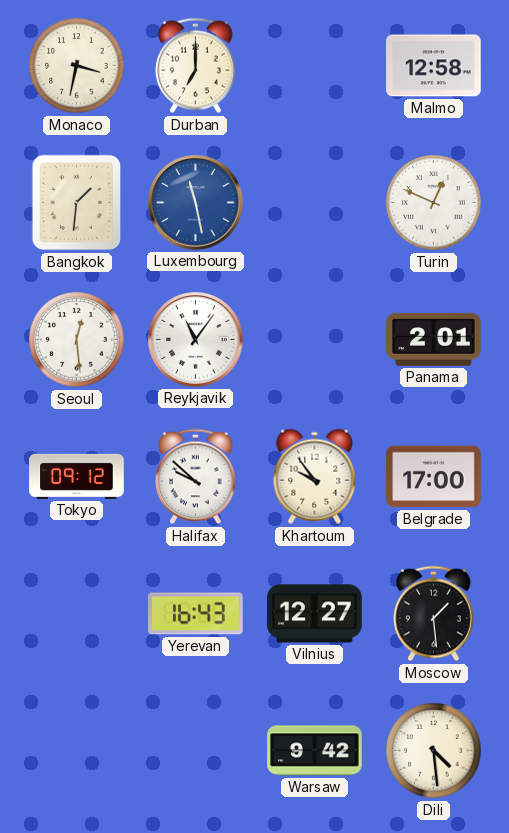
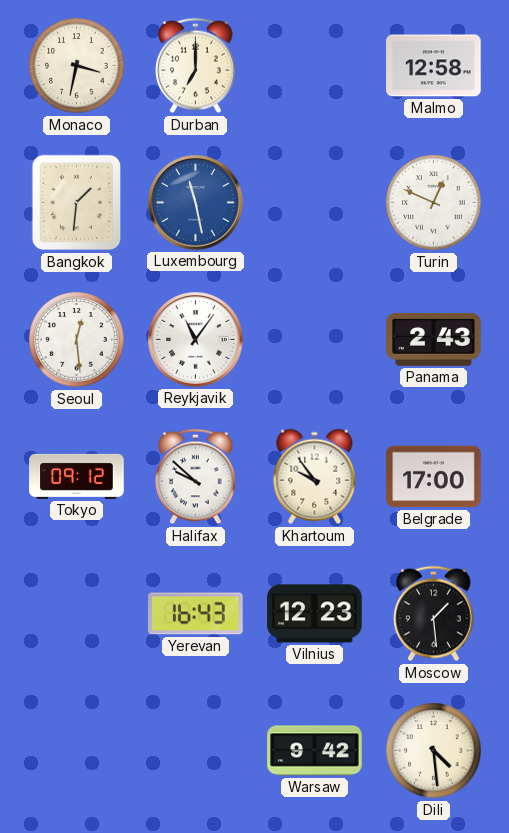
Panama: 2:01 -> 2:43
Vilnius: 12:27 -> 12:23
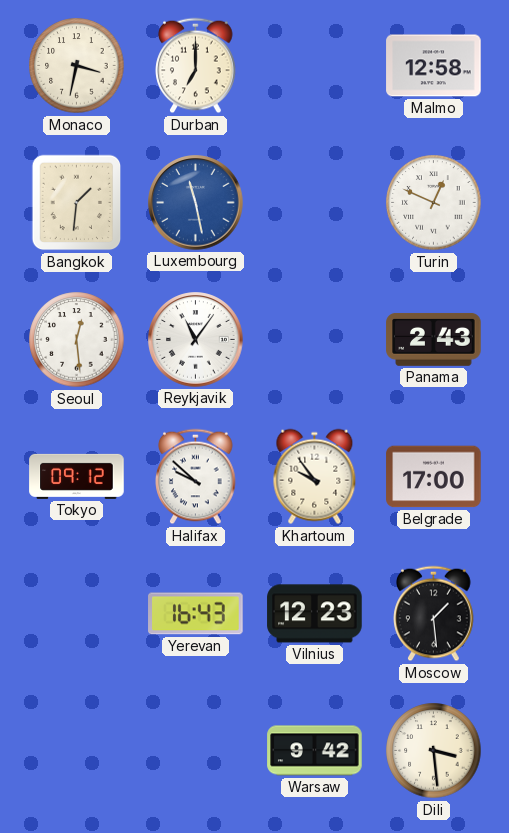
Dili: 4:29 -> 3:29
